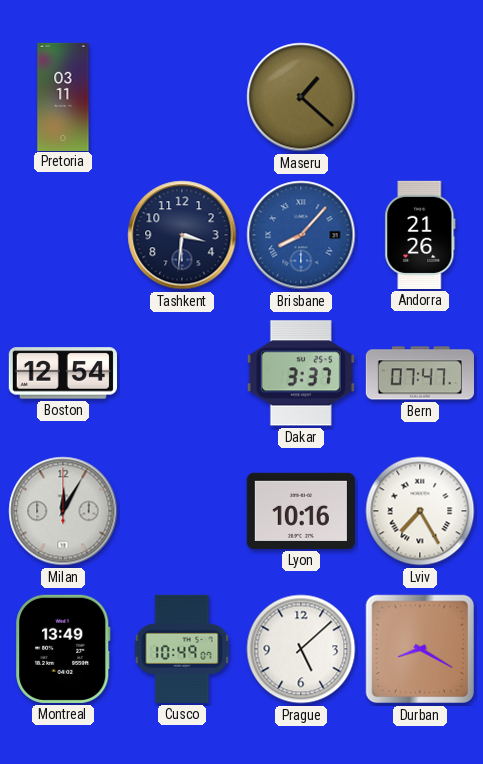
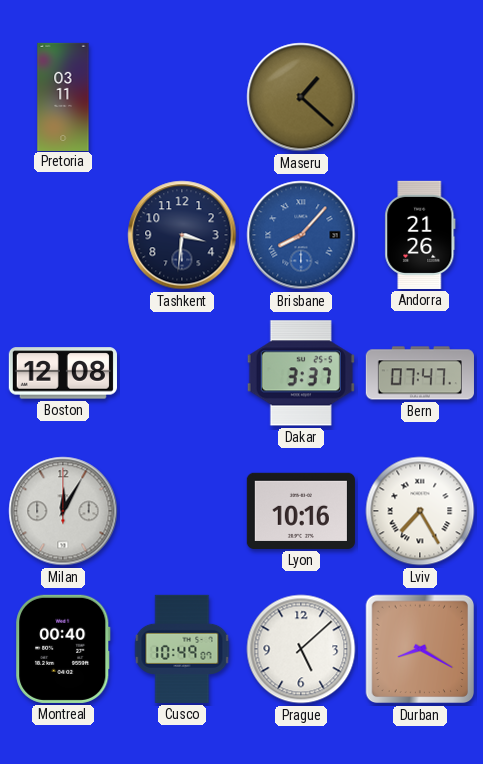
Boston: 12:54 -> 12:08
Montreal: 13:49 -> 00:40
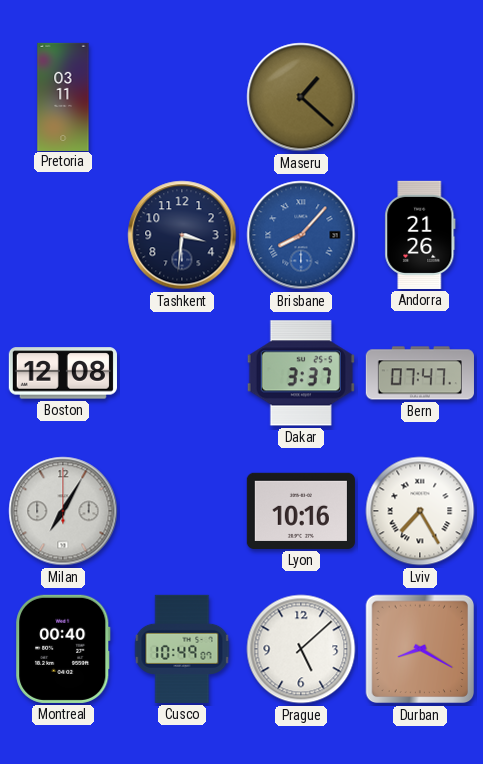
Milan: 12:05 -> 7:05
